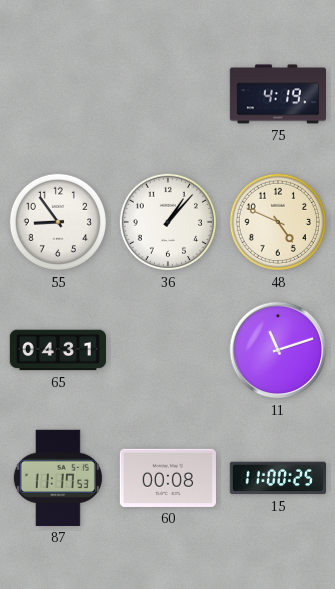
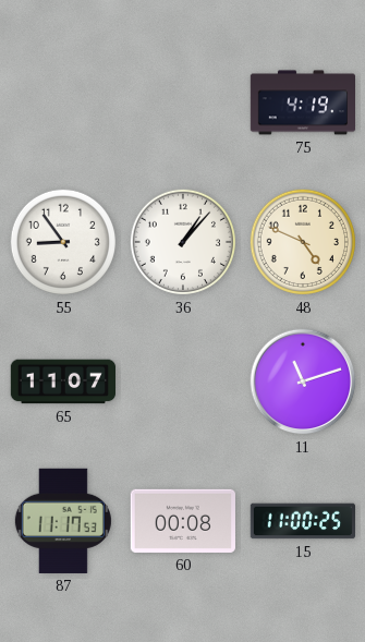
65: 04:31 -> 11:07
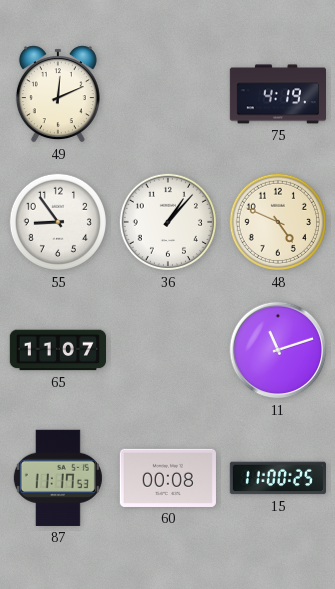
49: none -> 12:11
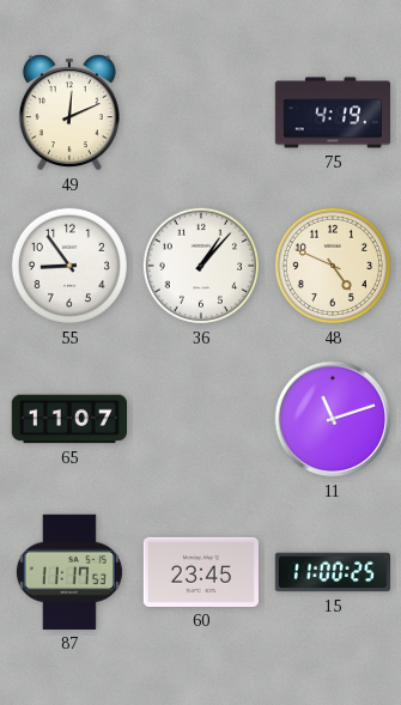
60: 00:08 -> 23:45
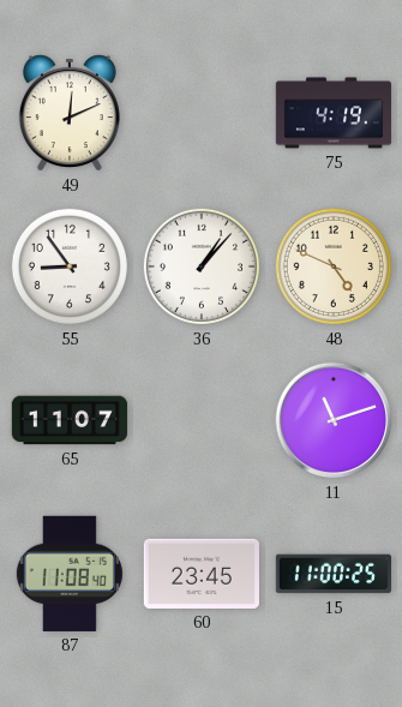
87: 11:17 -> 11:08
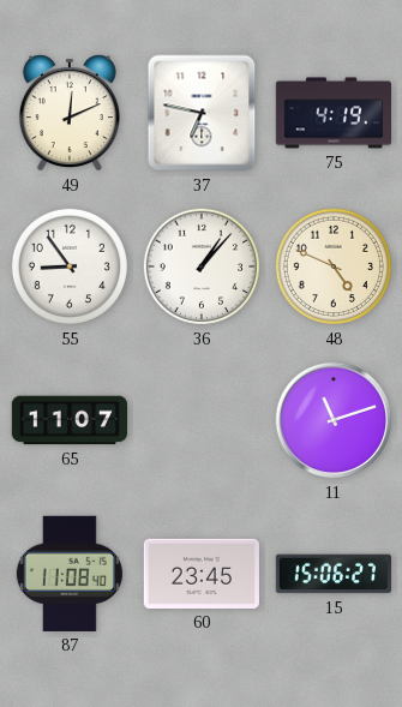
37: none -> 6:47
15: 11:00 -> 15:06
